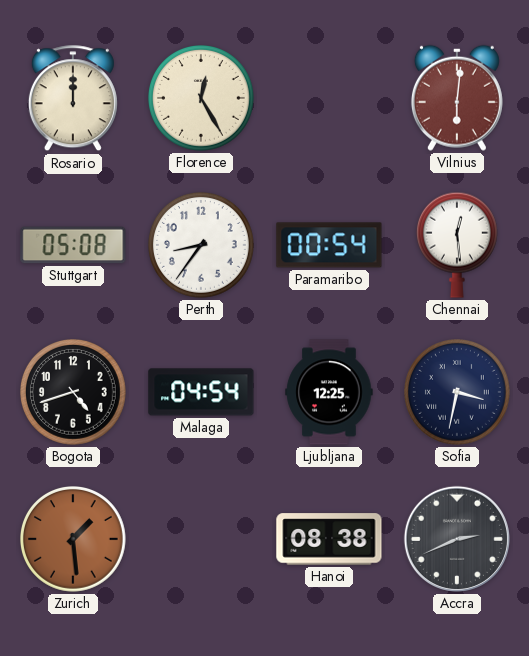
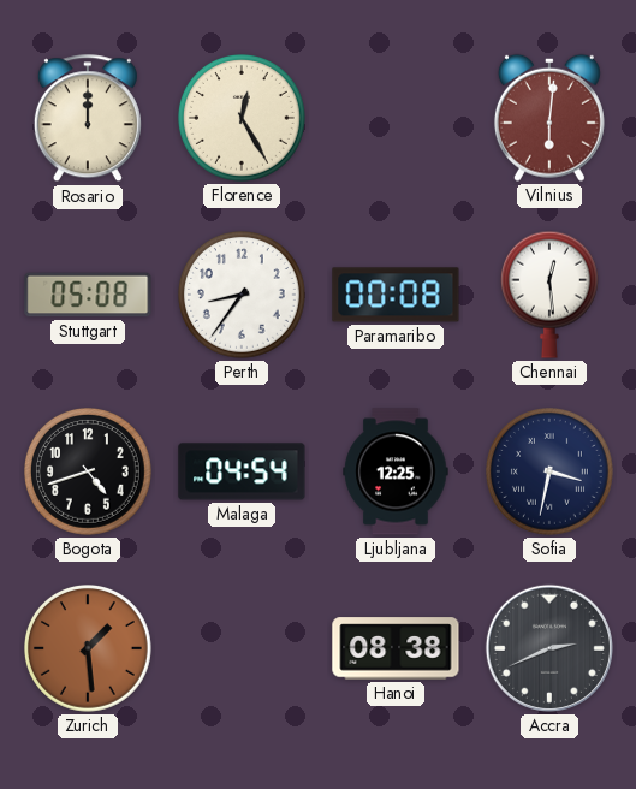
Paramaribo: 00:54 -> 00:08
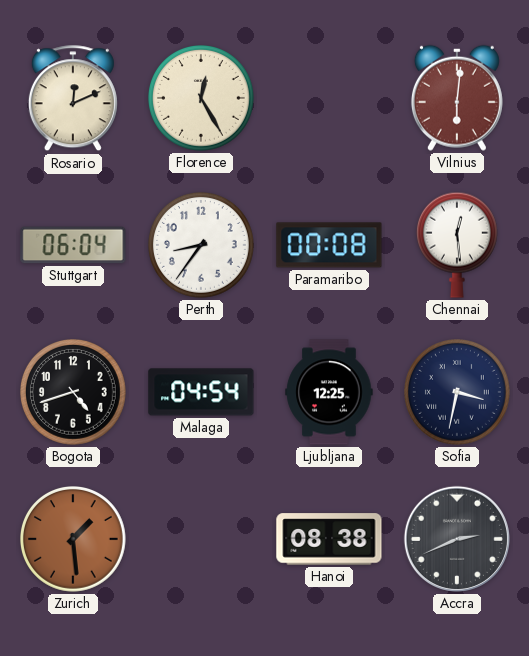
Rosario: 12:00 -> 12:11
Stuttgart: 05:08 -> 06:04
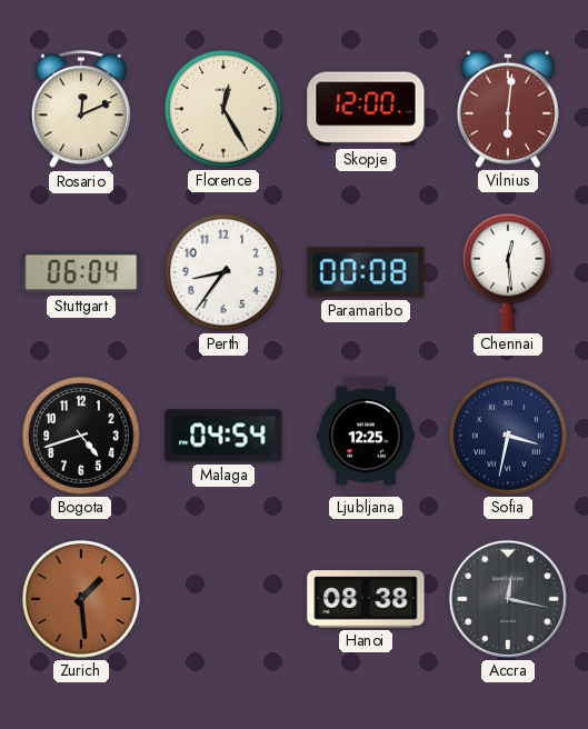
Skopje: none -> 12:00
Accra: 2:41 -> 12:17
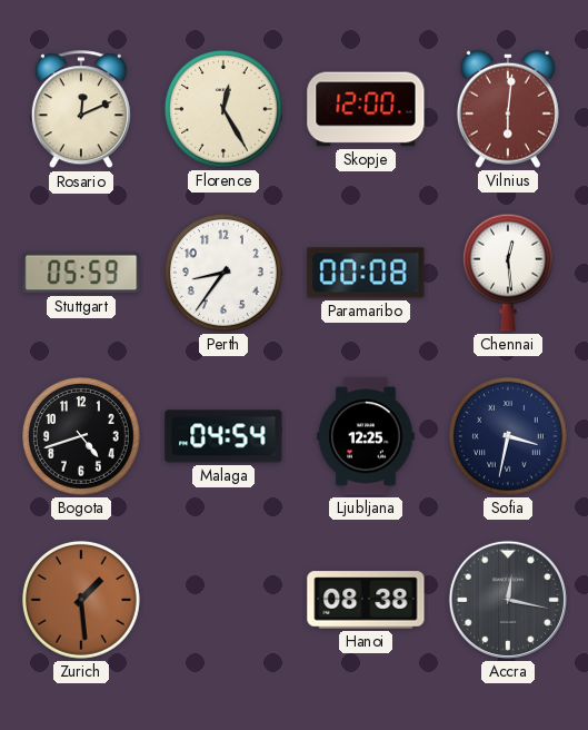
Stuttgart: 06:04 -> 05:59
